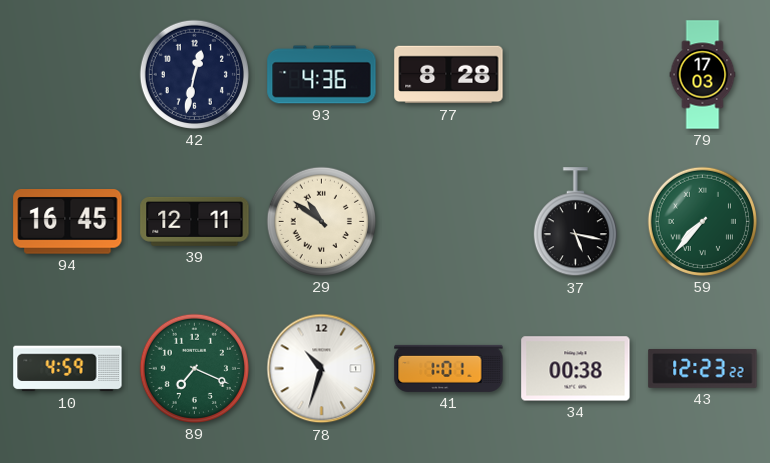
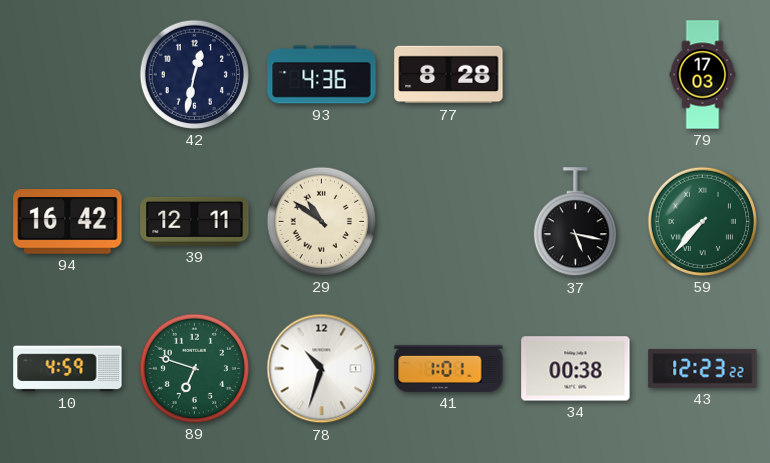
94: 16:45 -> 16:42
89: 7:19 -> 6:48
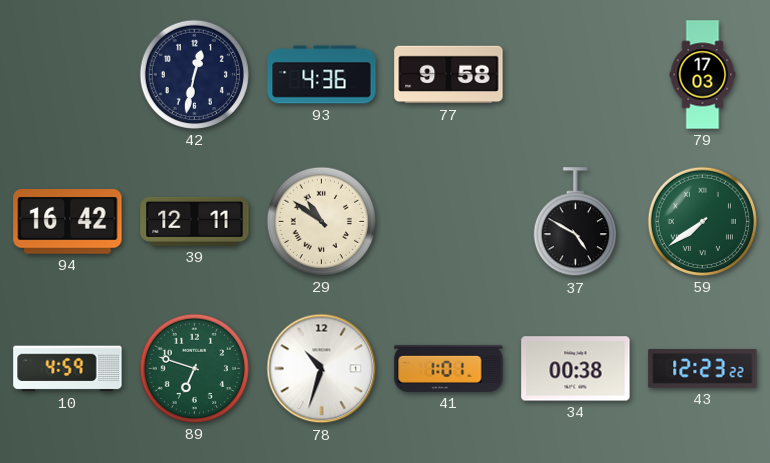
77: 8:28 -> 9:58
37: 5:17 -> 4:50
59: 7:37 -> 7:39
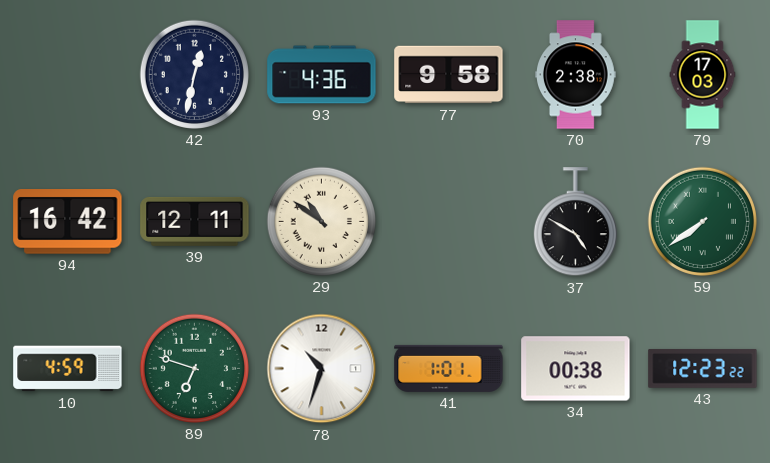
70: none -> 2:38
